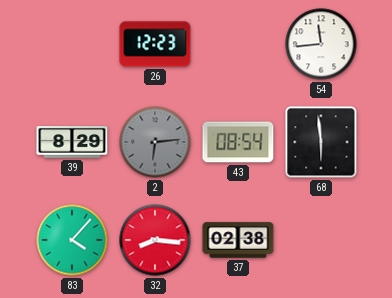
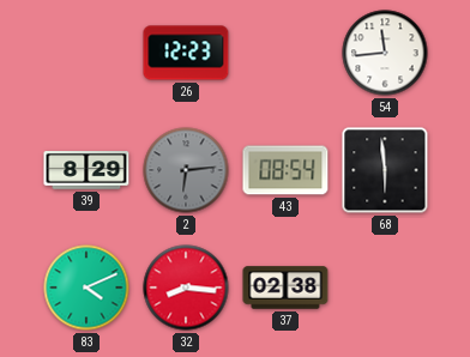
83: 4:07 -> 4:11
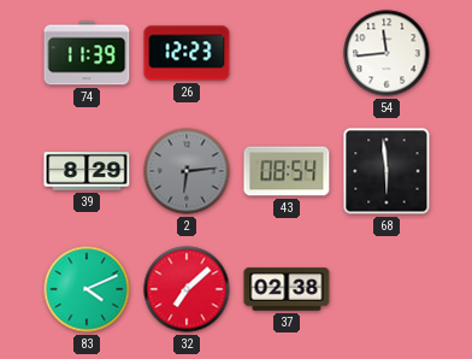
74: none -> 11:39
32: 8:16 -> 7:08
